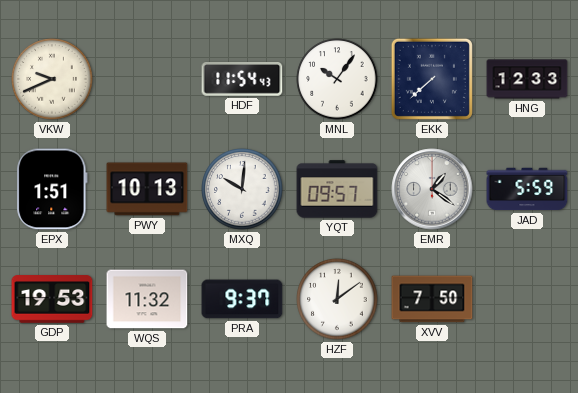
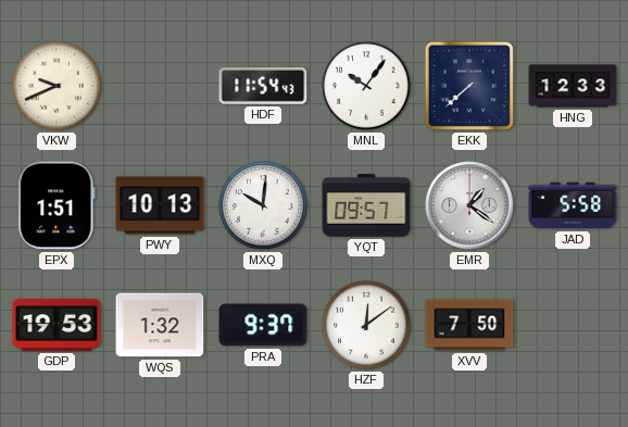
JAD: 5:59 -> 5:58
WQS: 11:32 -> 1:32
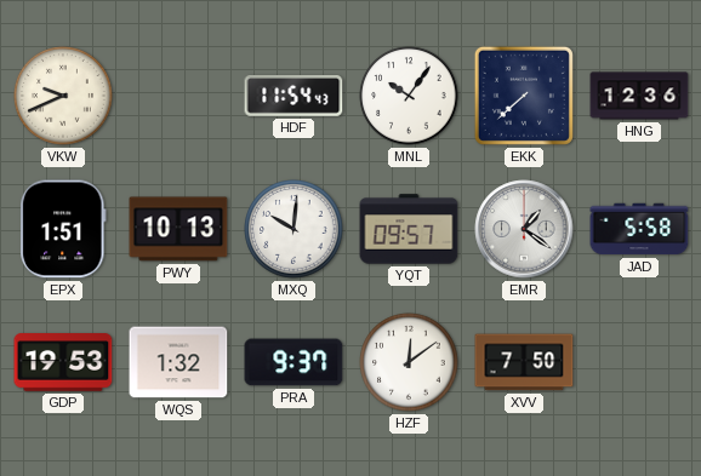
HNG: 12:33 -> 12:36
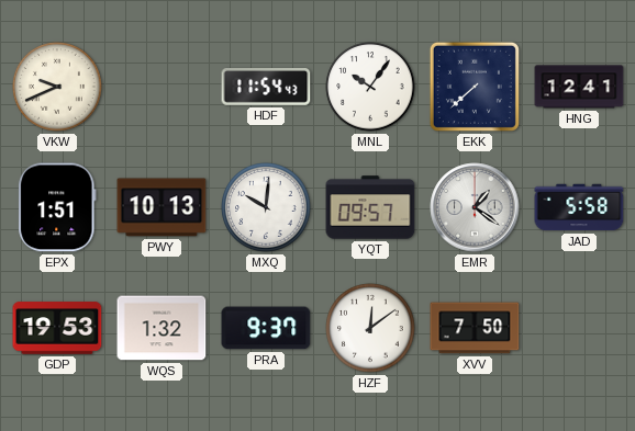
HNG: 12:36 -> 12:41
